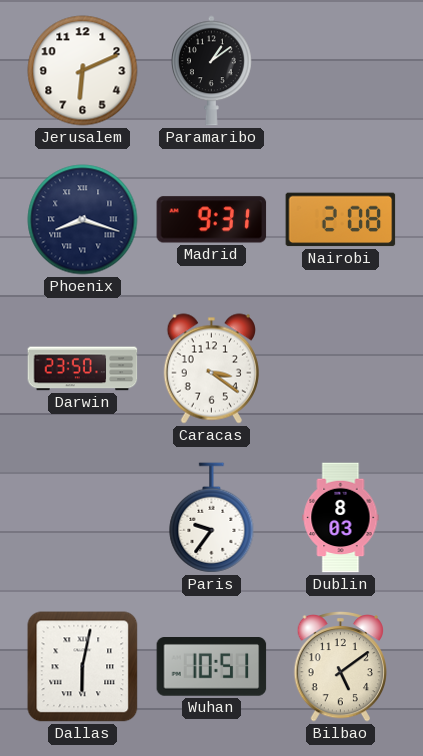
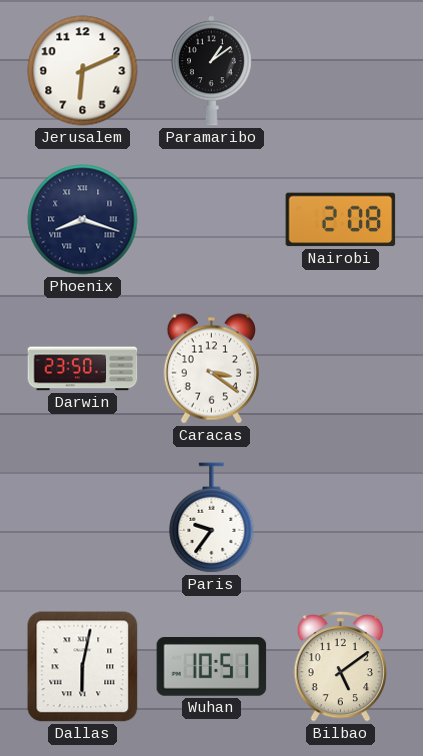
Madrid: 9:31 -> none
Dublin: 8:03 -> none
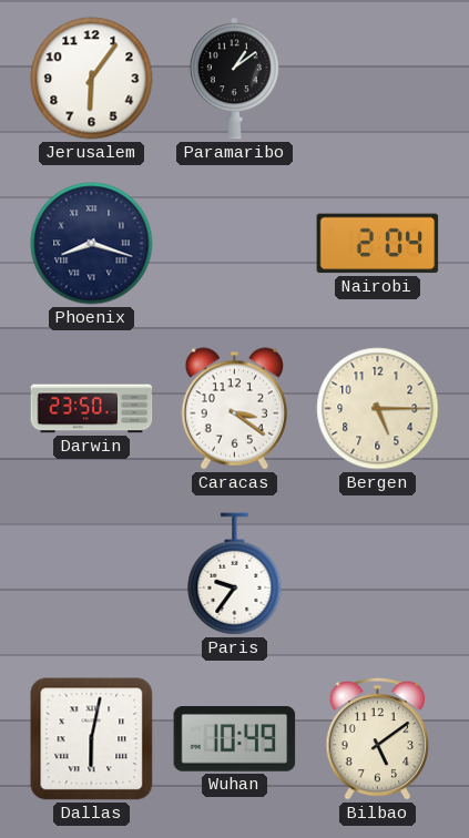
Jerusalem: 6:11 -> 6:06
Nairobi: 2:08 -> 2:04
Bergen: none -> 5:15
Wuhan: 10:51 -> 10:49
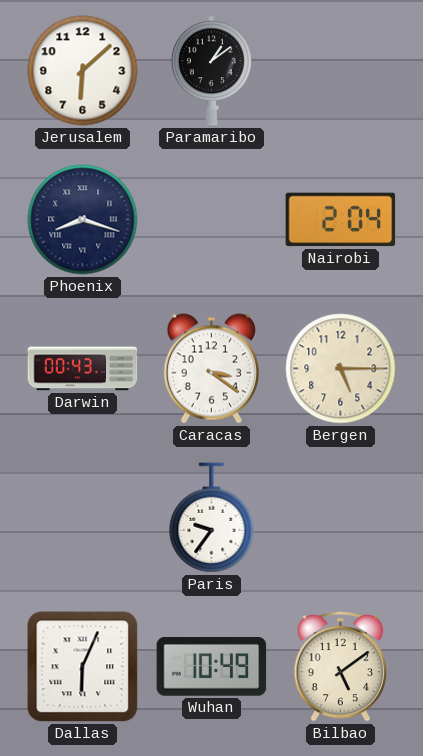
Jerusalem: 6:06 -> 6:08
Darwin: 23:50 -> 00:43
Dallas: 6:02 -> 6:04
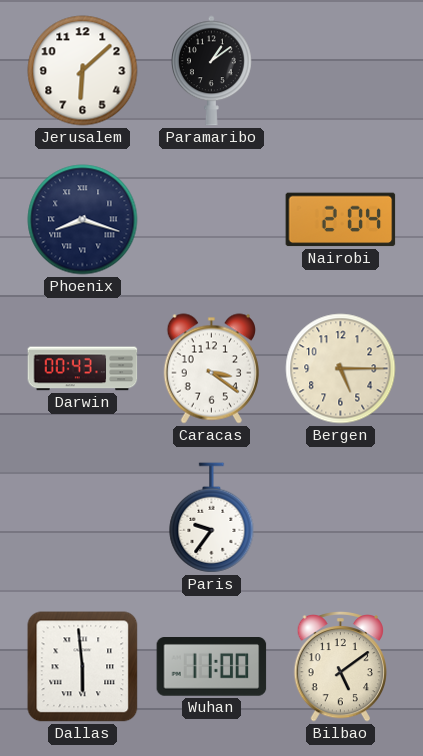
Dallas: 6:04 -> 5:59
Wuhan: 10:49 -> 11:00
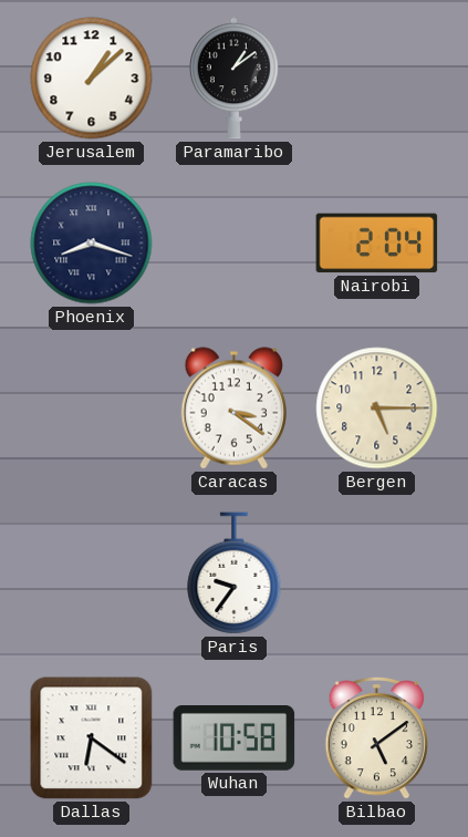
Jerusalem: 6:08 -> 1:08
Darwin: 00:43 -> none
Dallas: 5:59 -> 6:21
Wuhan: 11:00 -> 10:58
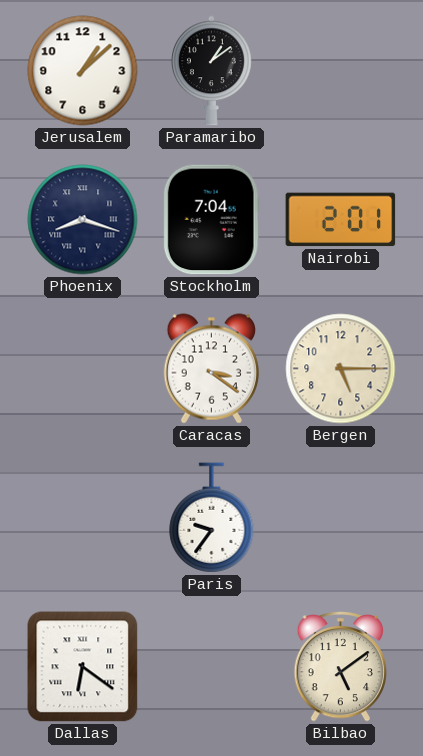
Stockholm: none -> 7:04
Nairobi: 2:04 -> 2:01
Wuhan: 10:58 -> none
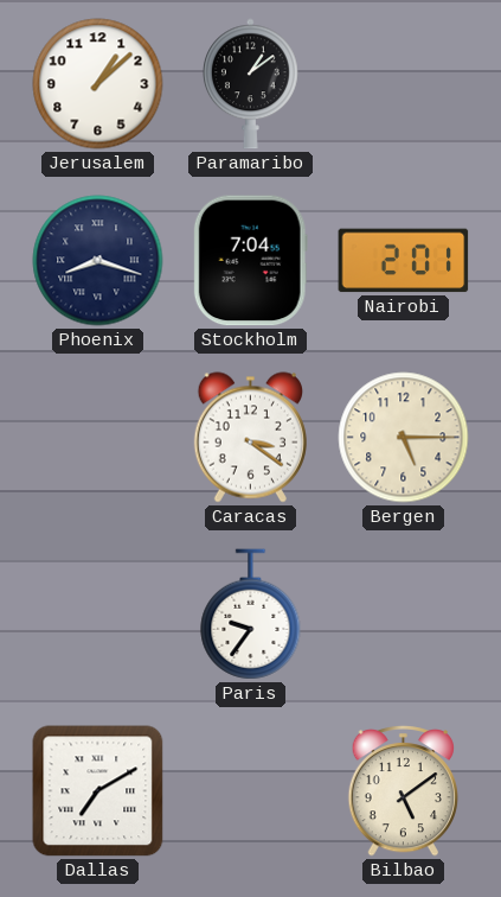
Dallas: 6:21 -> 7:10
